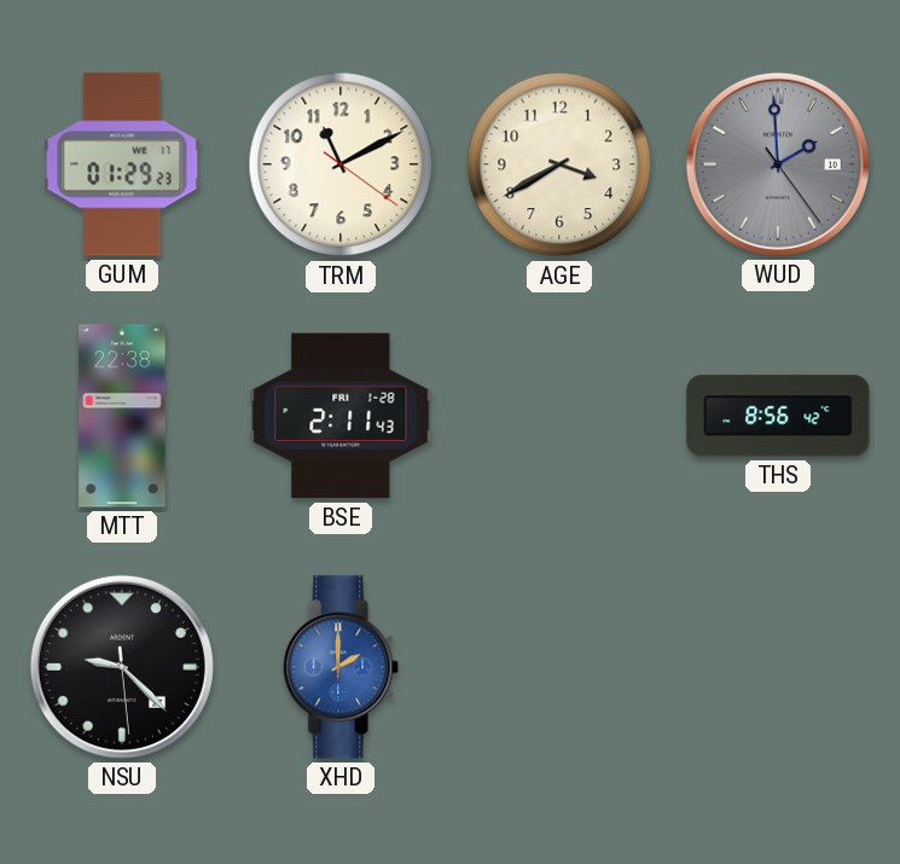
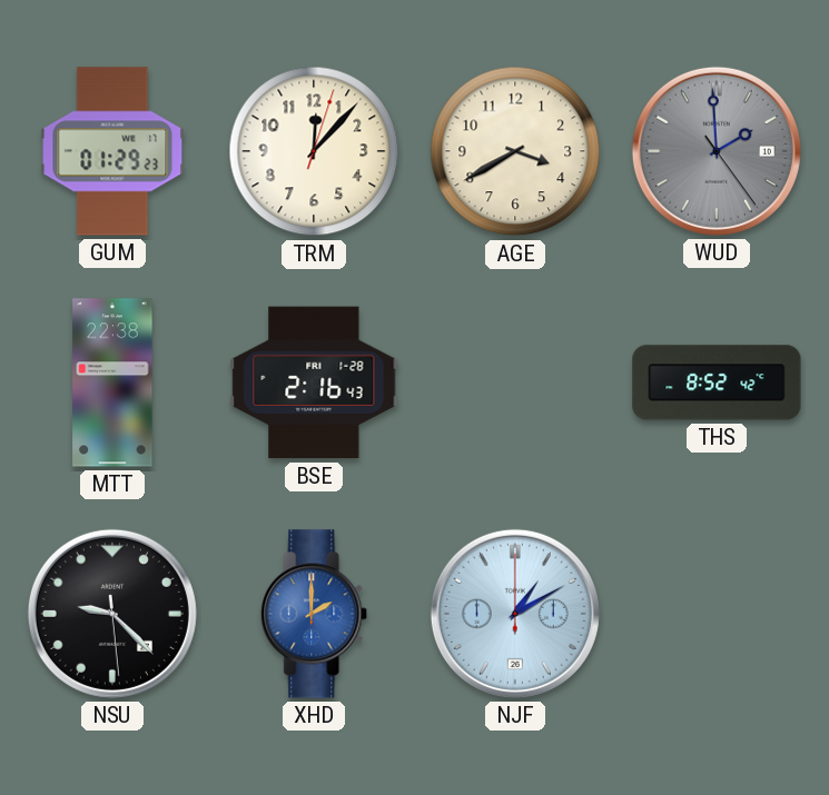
TRM: 11:10 -> 12:07
BSE: 2:11 -> 2:16
THS: 8:56 -> 8:52
NJF: none -> 1:10
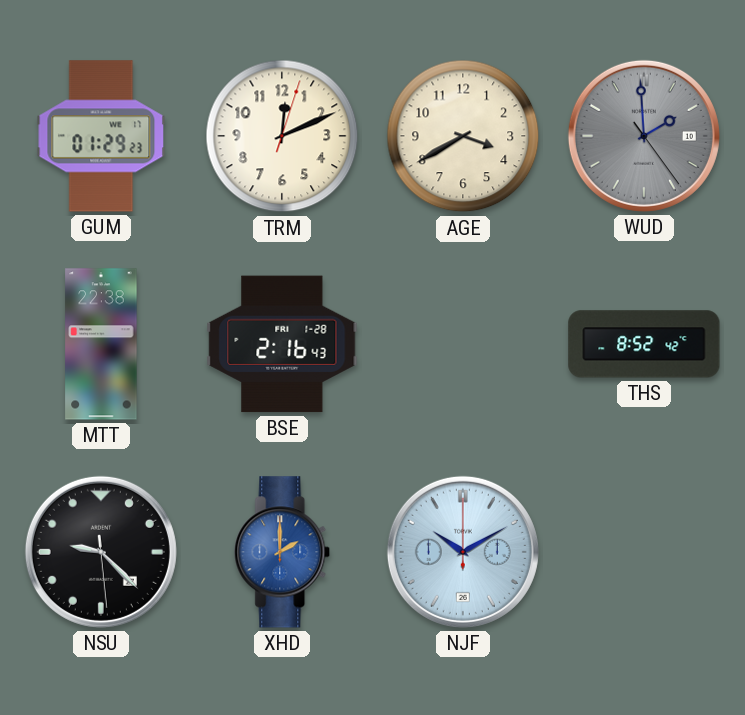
TRM: 12:07 -> 12:11
NJF: 1:10 -> 10:10
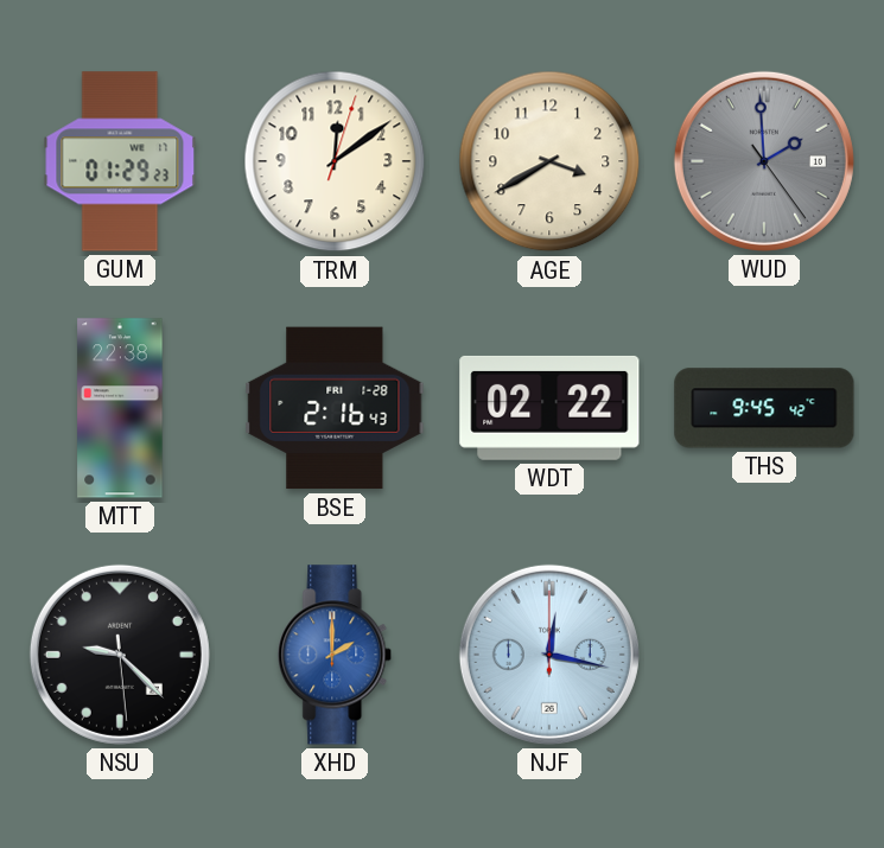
TRM: 12:11 -> 12:09
WDT: none -> 02:22
THS: 8:52 -> 9:45
NJF: 10:10 -> 12:17
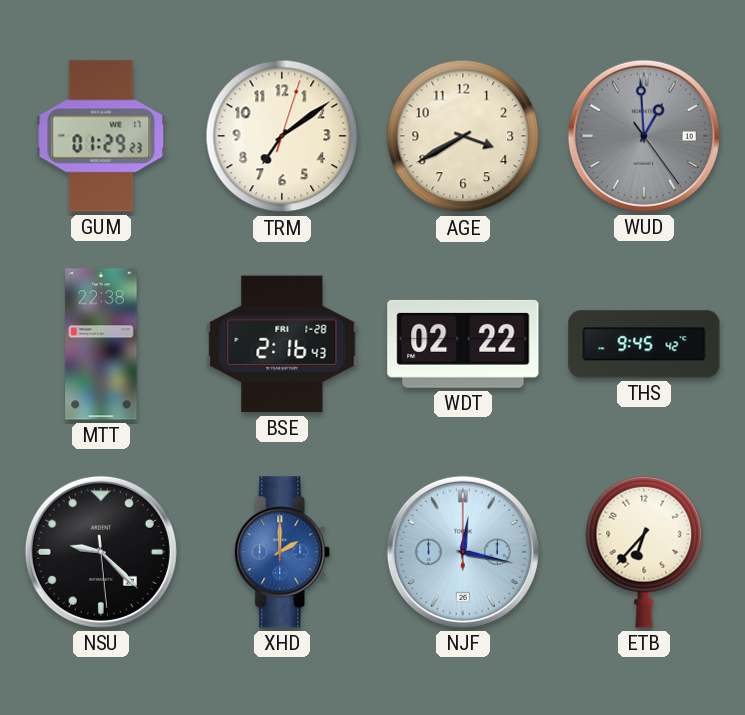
TRM: 12:09 -> 7:09
WUD: 1:59 -> 12:59
ETB: none -> 6:37
